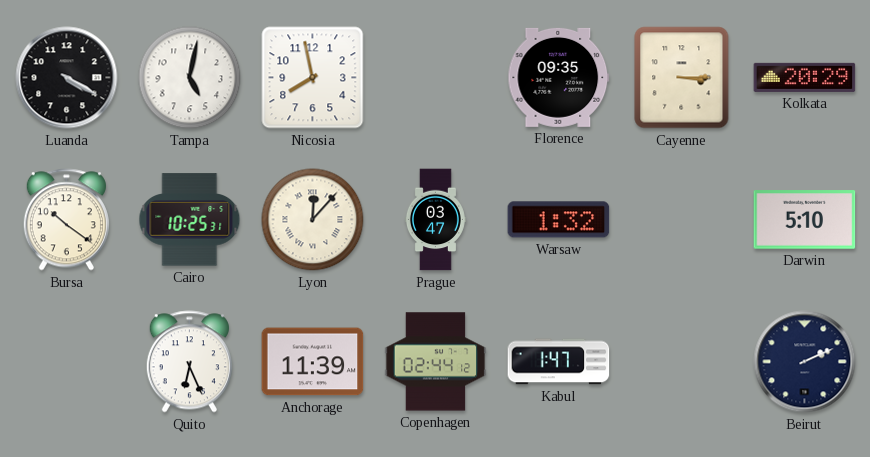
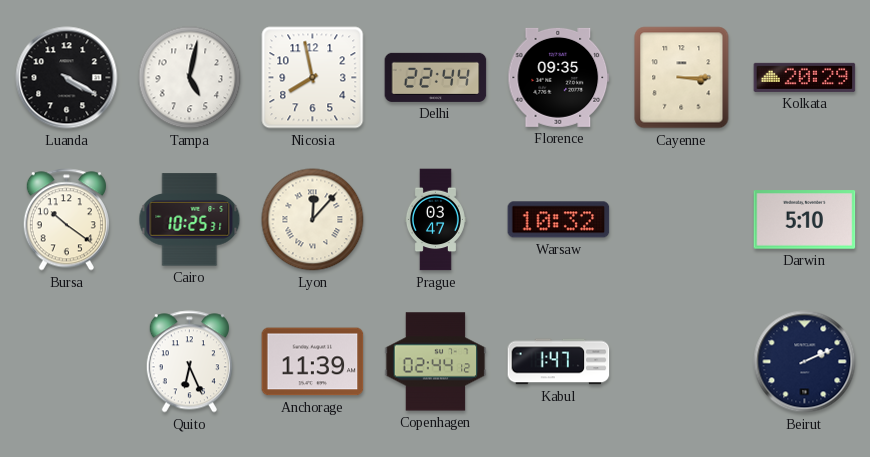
Delhi: none -> 22:44
Warsaw: 1:32 -> 10:32
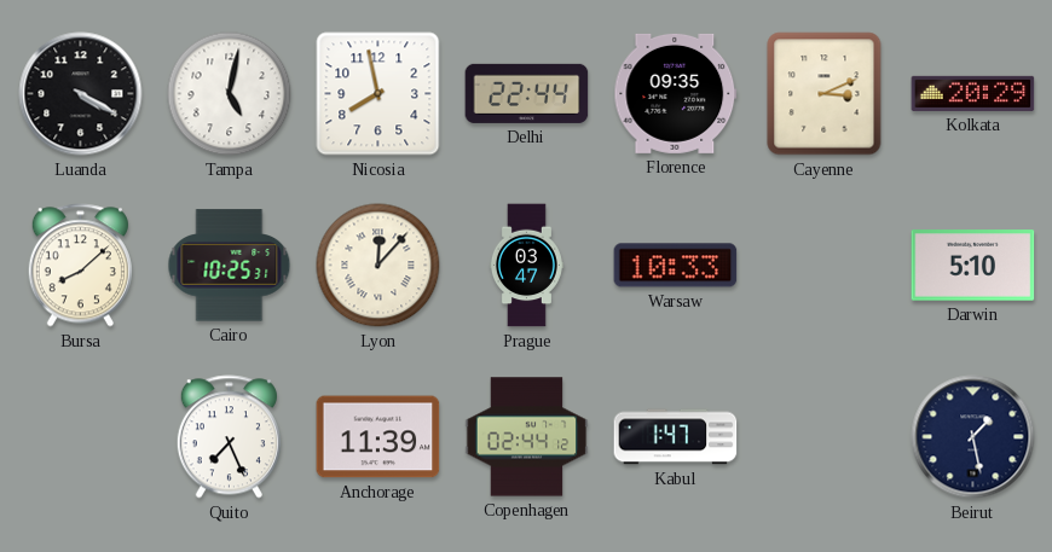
Cayenne: 3:15 -> 3:11
Bursa: 10:21 -> 8:08
Warsaw: 10:32 -> 10:33
Quito: 6:26 -> 7:26
Beirut: 2:11 -> 1:28
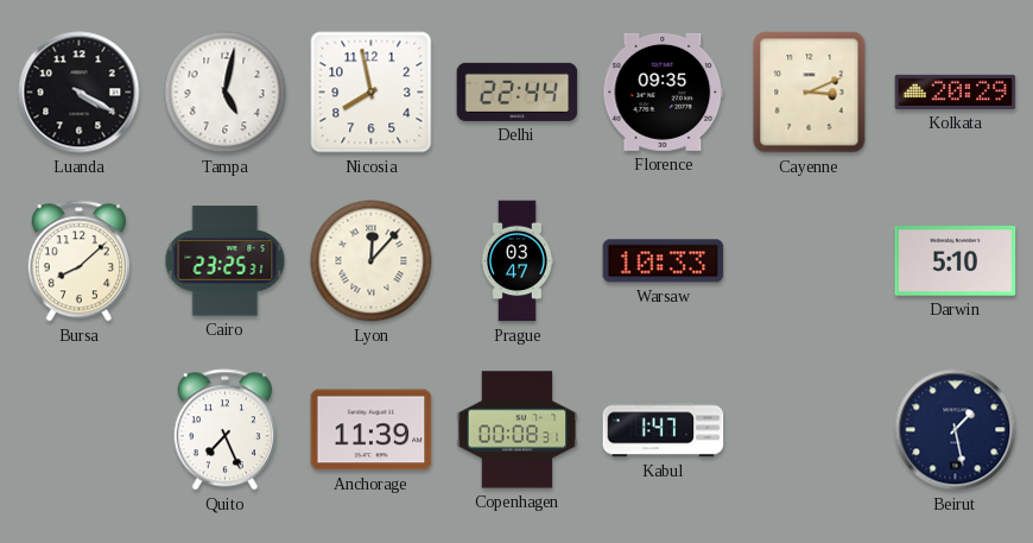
Cairo: 10:25 -> 23:25
Copenhagen: 02:44 -> 00:08
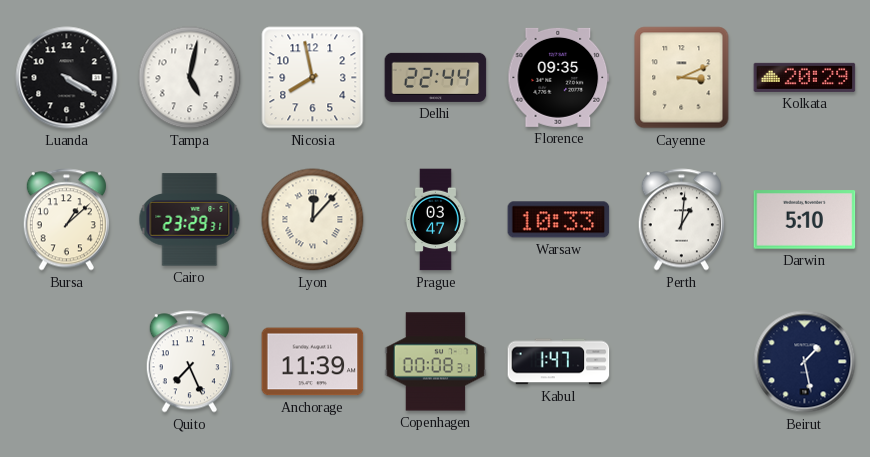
Bursa: 8:08 -> 1:08
Cairo: 23:25 -> 23:29
Perth: none -> 1:01
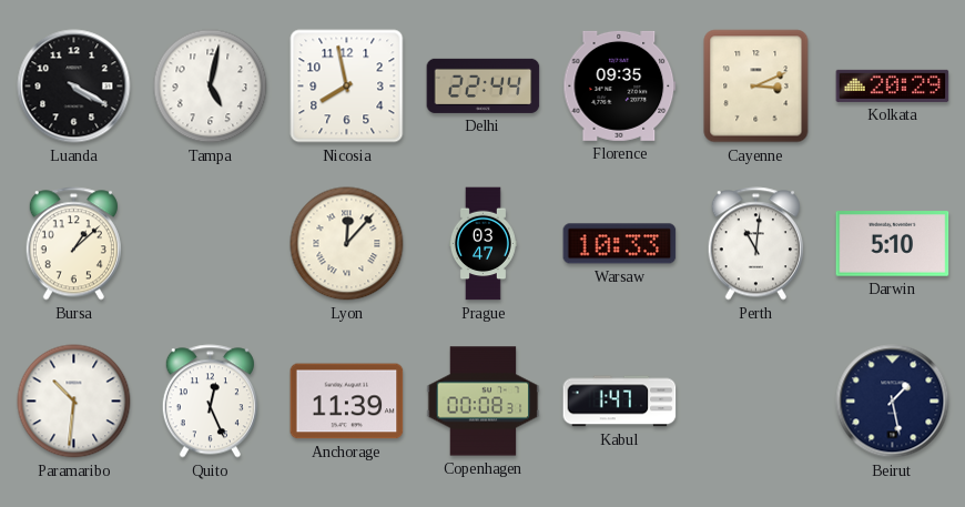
Cairo: 23:29 -> none
Perth: 1:01 -> 11:01
Paramaribo: none -> 10:31
Quito: 7:26 -> 12:26
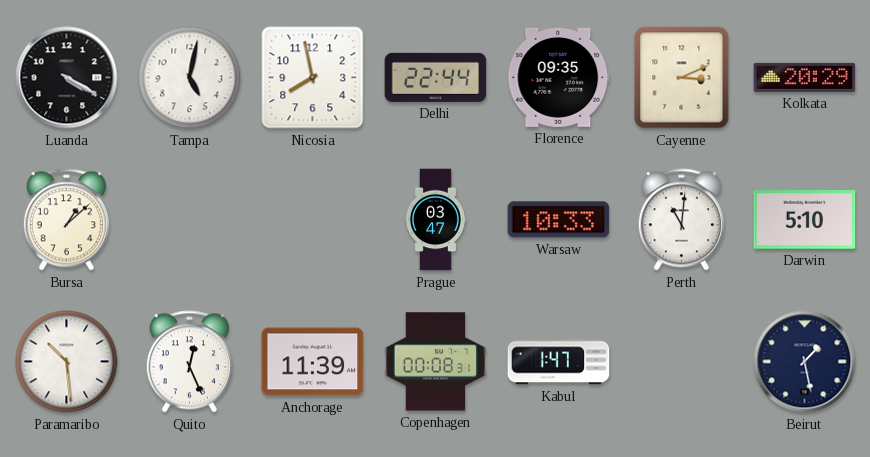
Lyon: 12:07 -> none
Paramaribo: 10:31 -> 10:29
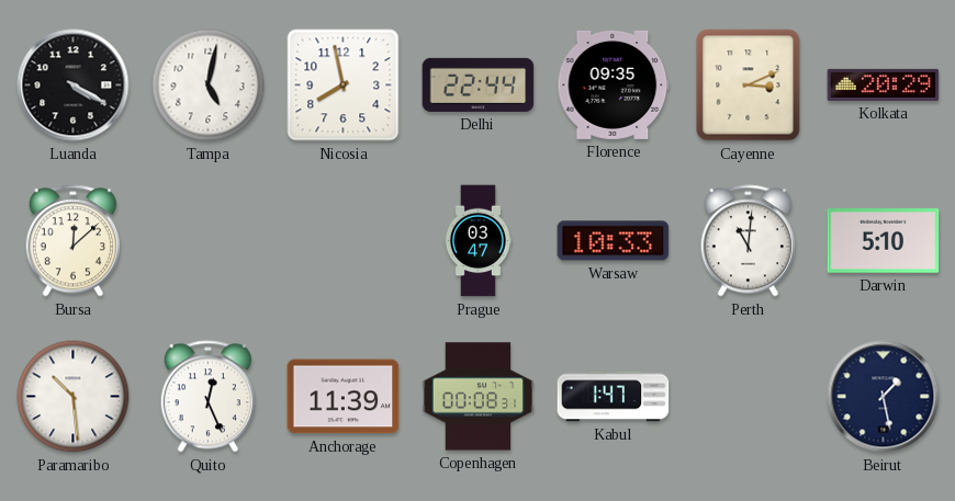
Bursa: 1:08 -> 12:08
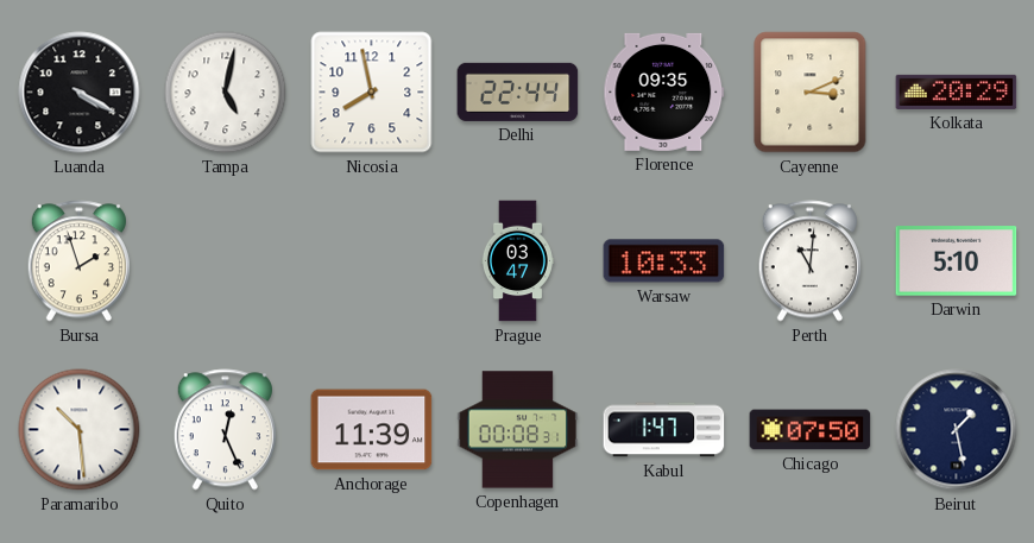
Bursa: 12:08 -> 1:57
Chicago: none -> 07:50
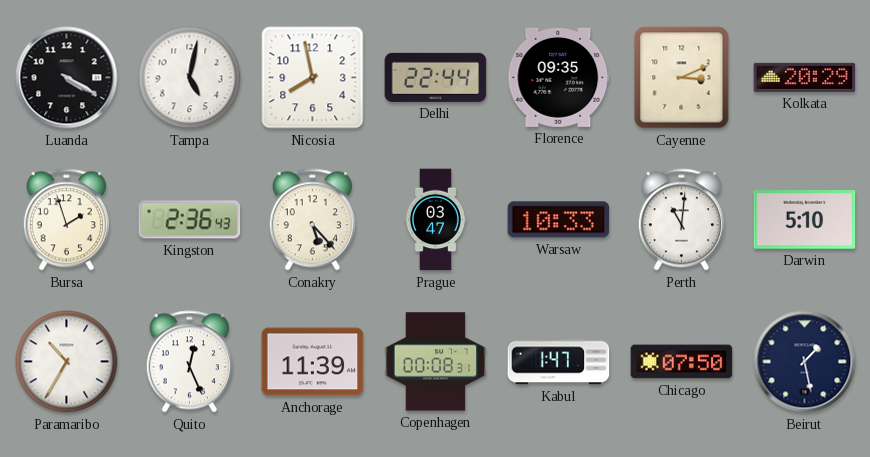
Kingston: none -> 2:36
Conakry: none -> 5:23
Paramaribo: 10:29 -> 10:35
